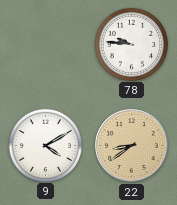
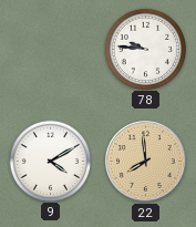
22: 8:39 -> 7:59
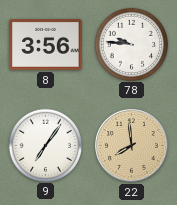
8: none -> 3:56
9: 4:10 -> 7:06
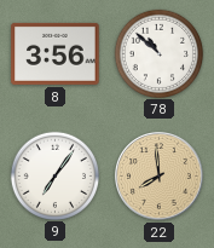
78: 9:46 -> 10:52
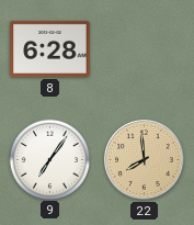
8: 3:56 -> 6:28
78: 10:52 -> none
